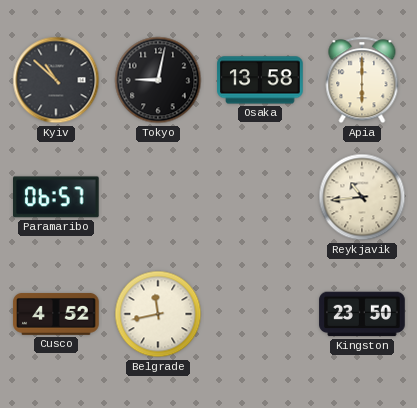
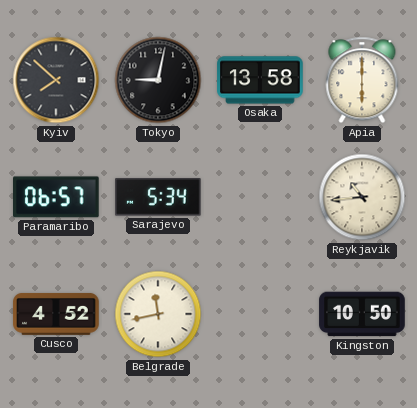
Kyiv: 10:52 -> 7:52
Sarajevo: none -> 5:34
Kingston: 23:50 -> 10:50
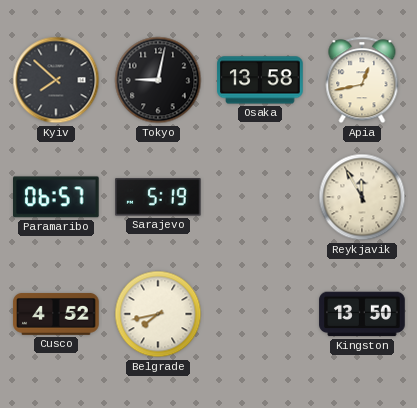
Apia: 6:00 -> 12:43
Sarajevo: 5:34 -> 5:19
Reykjavik: 10:44 -> 11:55
Belgrade: 11:43 -> 7:43
Kingston: 10:50 -> 13:50
